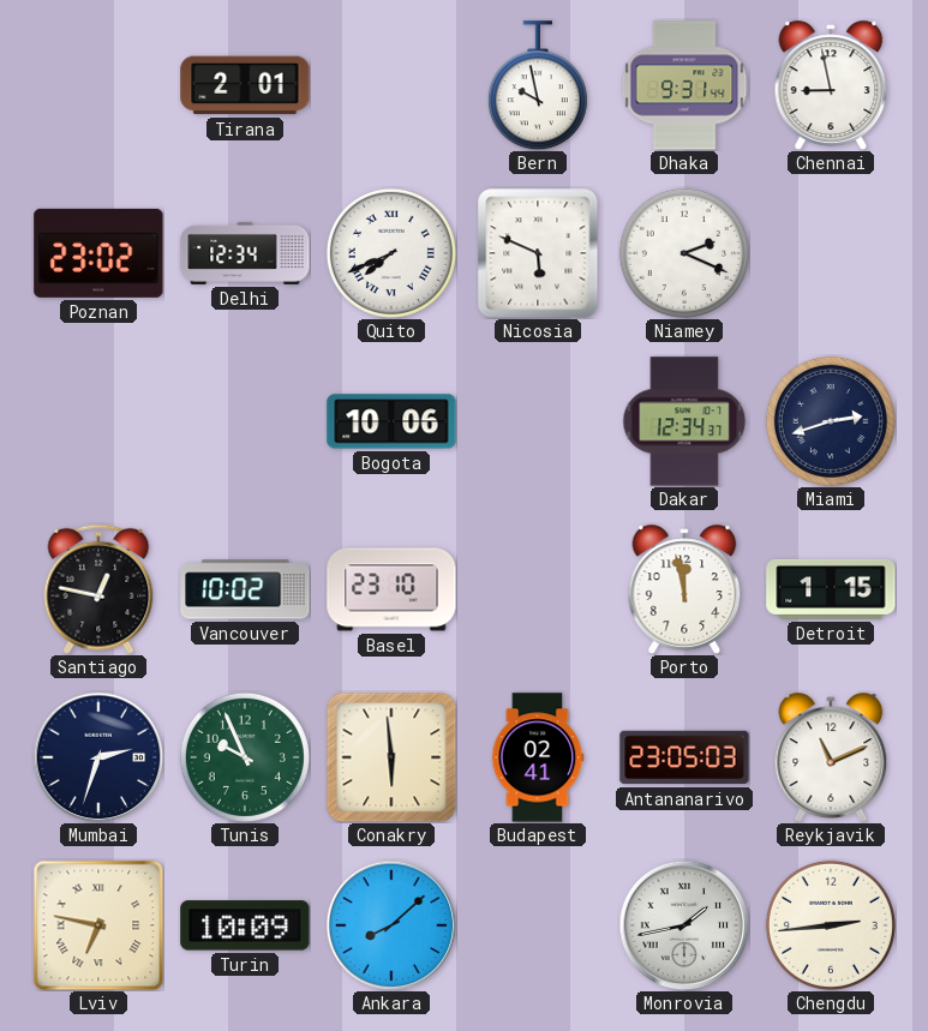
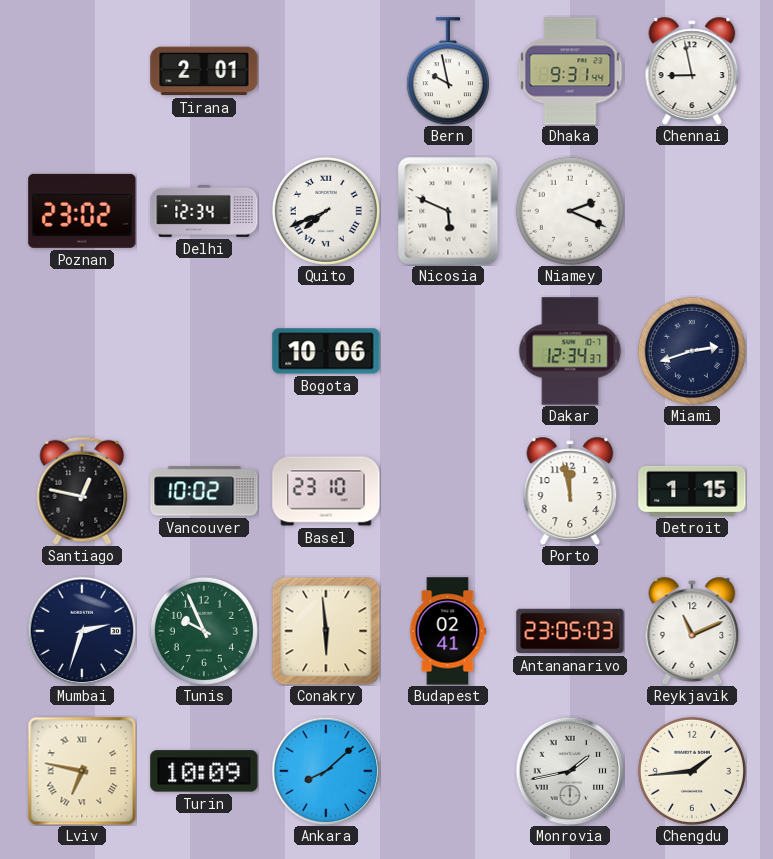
Chengdu: 2:44 -> 1:44
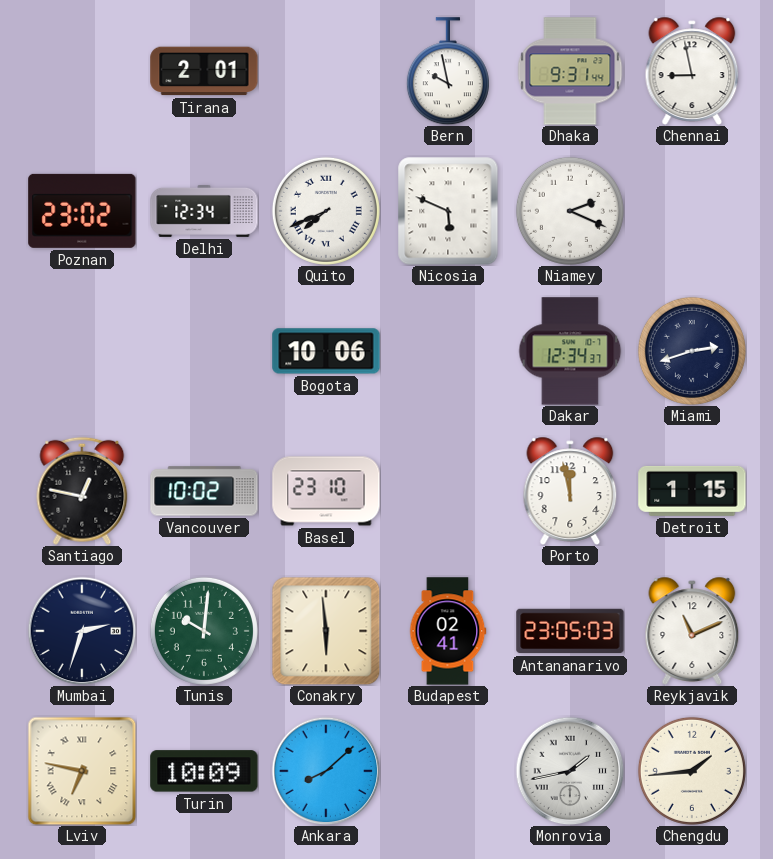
Tunis: 9:56 -> 10:01
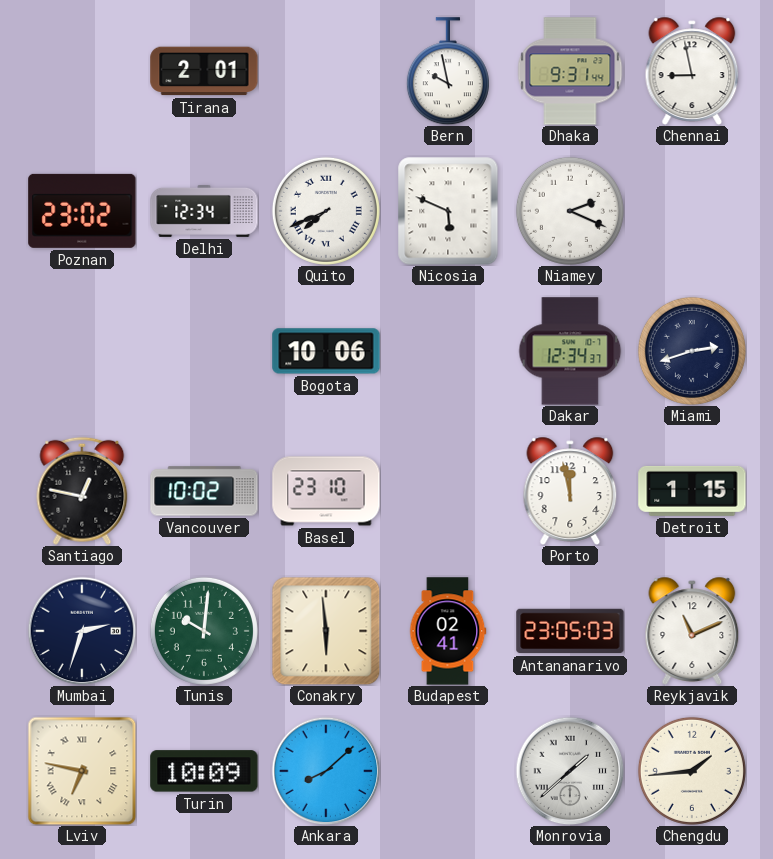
Monrovia: 1:43 -> 1:38
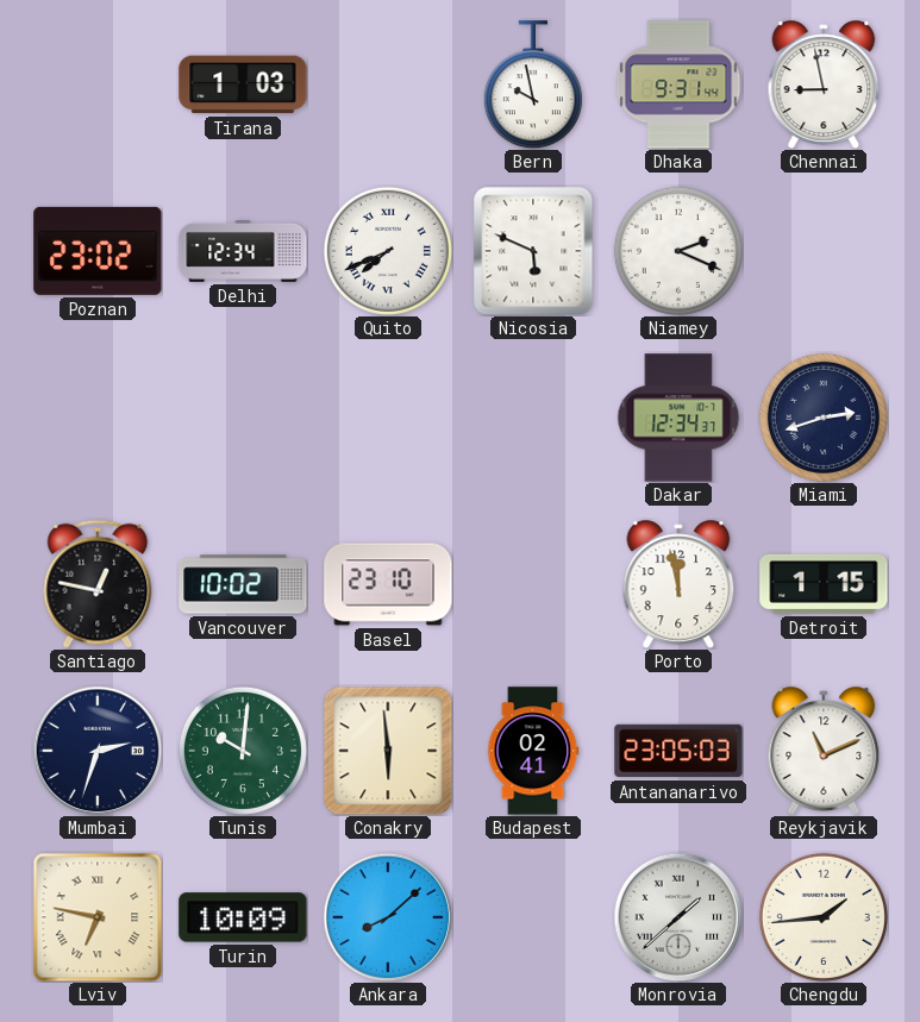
Tirana: 2:01 -> 1:03
Bogota: 10:06 -> none
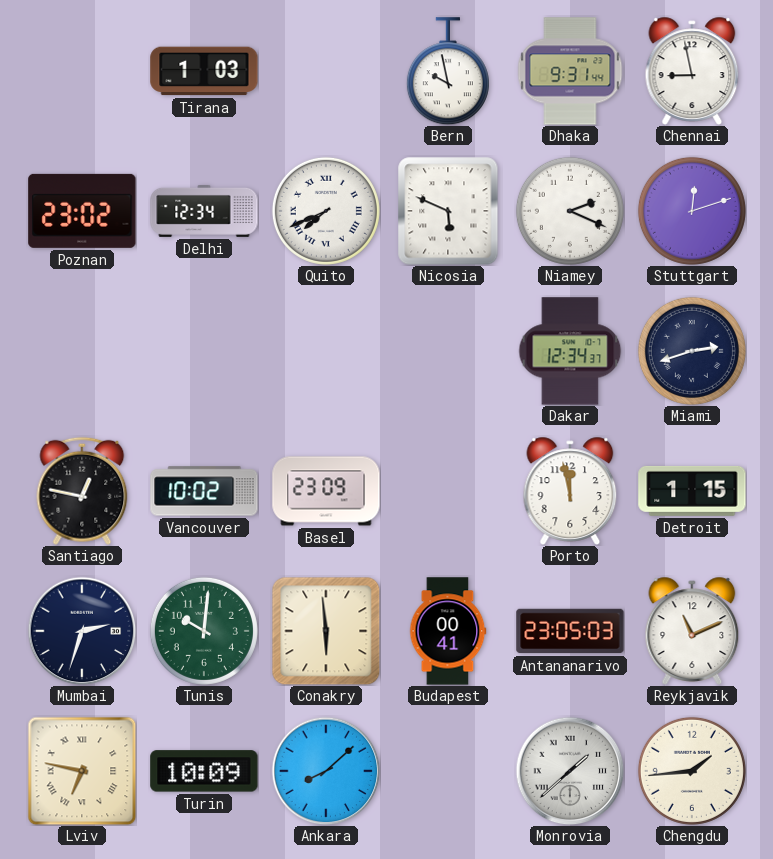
Stuttgart: none -> 12:12
Basel: 23:10 -> 23:09
Budapest: 02:41 -> 00:41
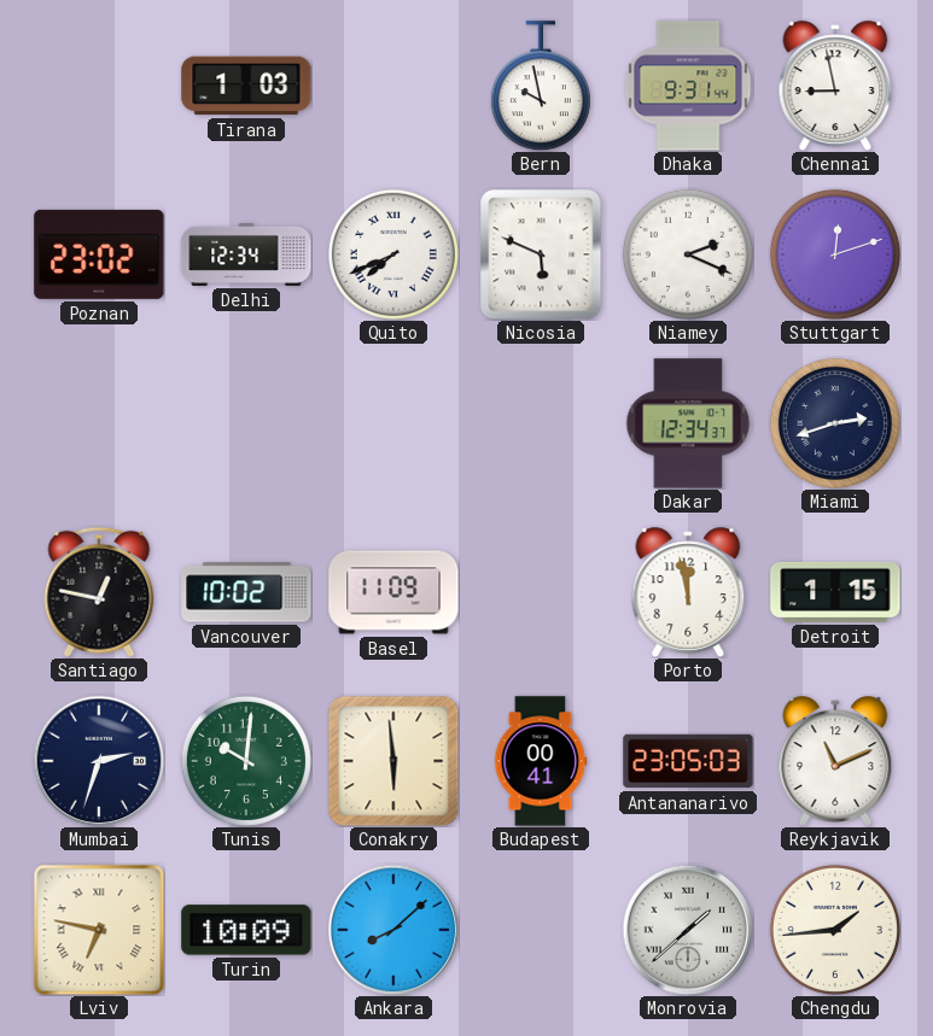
Basel: 23:09 -> 11:09
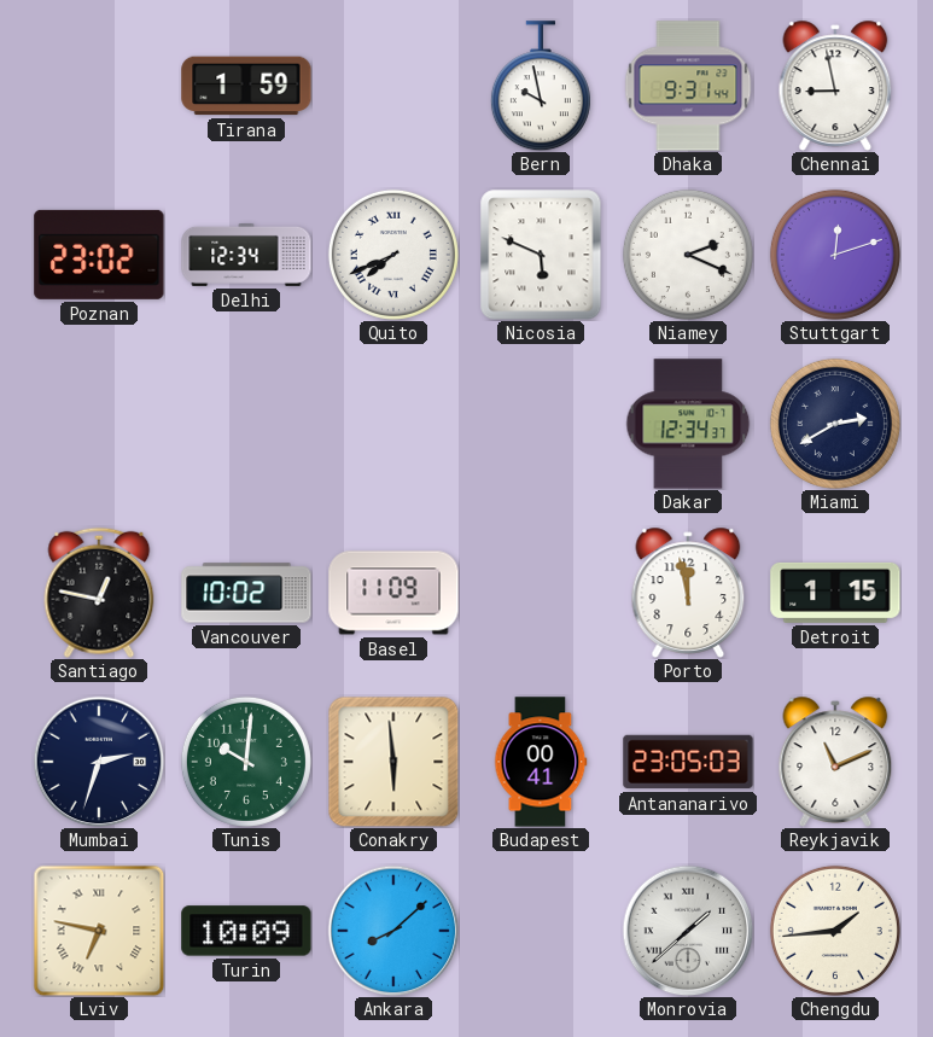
Tirana: 1:03 -> 1:59
Miami: 2:42 -> 2:40
